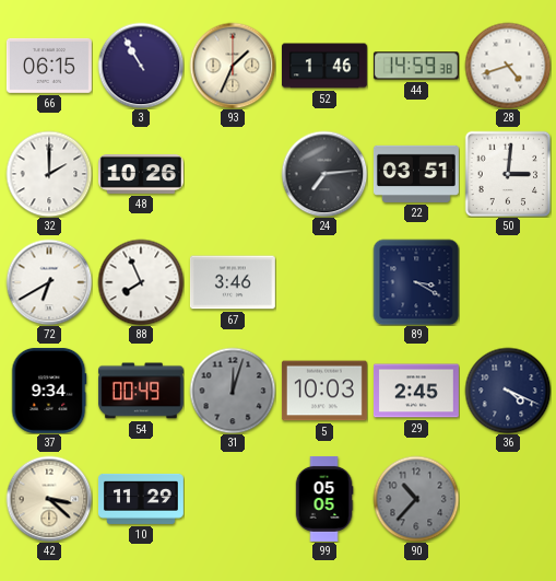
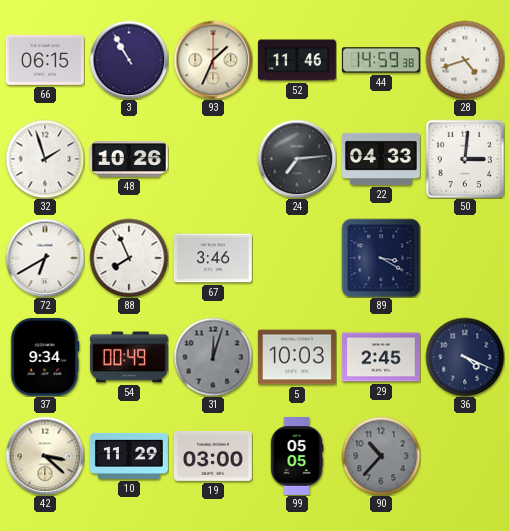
52: 1:46 -> 11:46
32: 2:00 -> 1:57
22: 03:51 -> 04:33
19: none -> 03:00
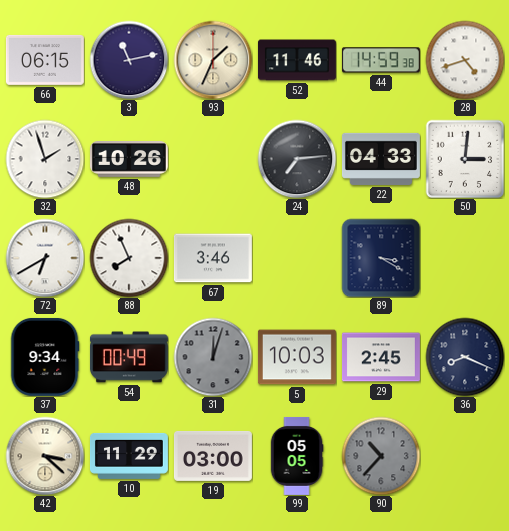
3: 10:55 -> 11:13
36: 4:19 -> 8:19
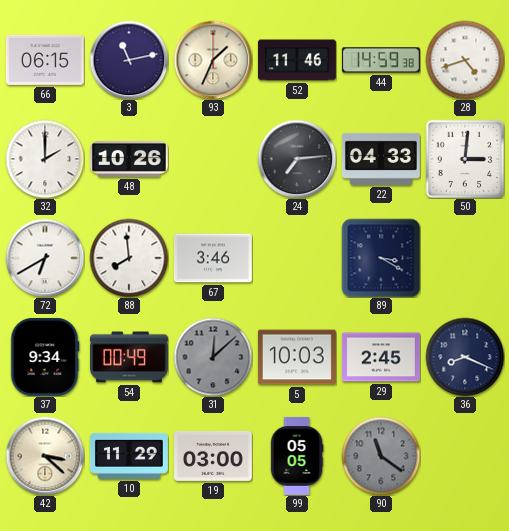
32: 1:57 -> 2:00
88: 7:56 -> 7:59
31: 12:03 -> 12:08
90: 10:37 -> 11:21
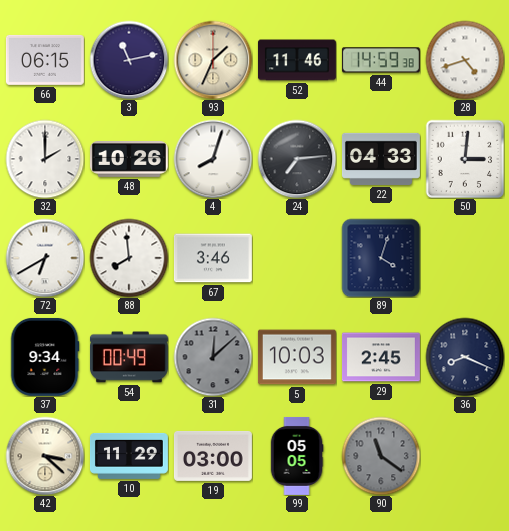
4: none -> 8:03
89: 3:20 -> 4:03
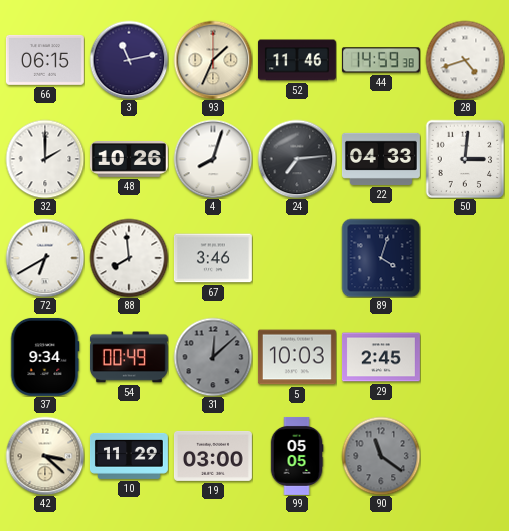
36: 8:19 -> none
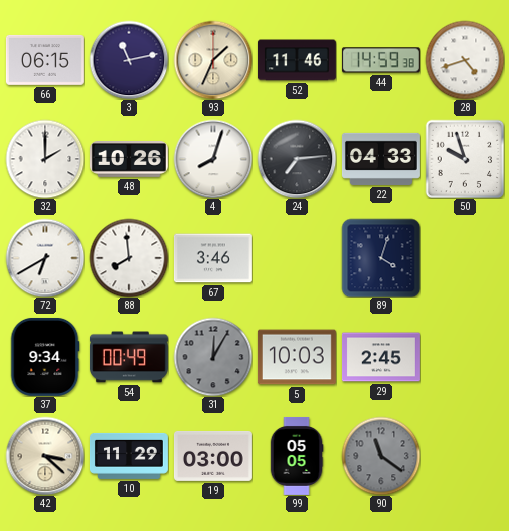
50: 3:01 -> 9:57
31: 12:08 -> 12:05
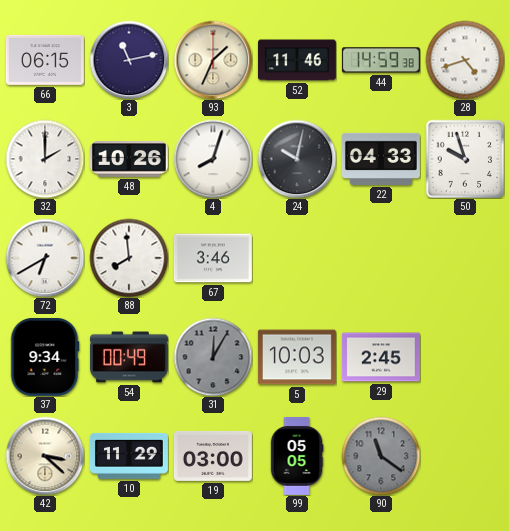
24: 7:14 -> 10:02
89: 4:03 -> none
